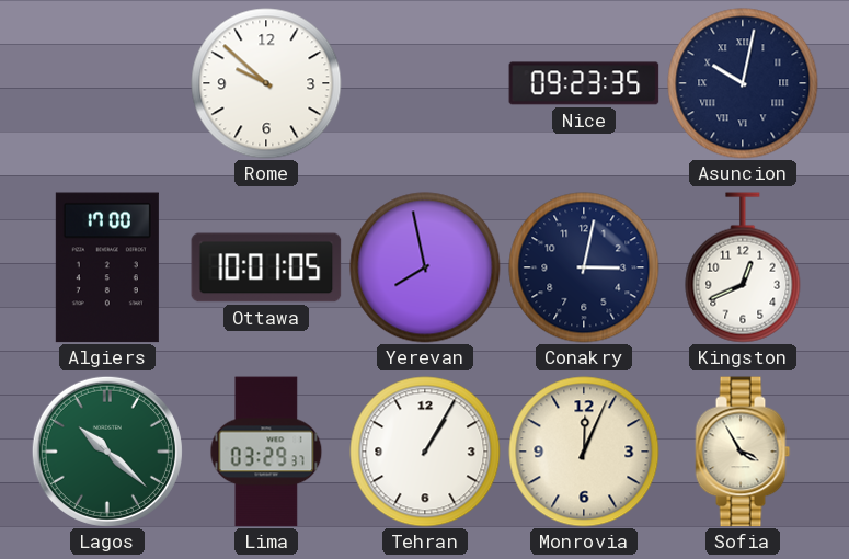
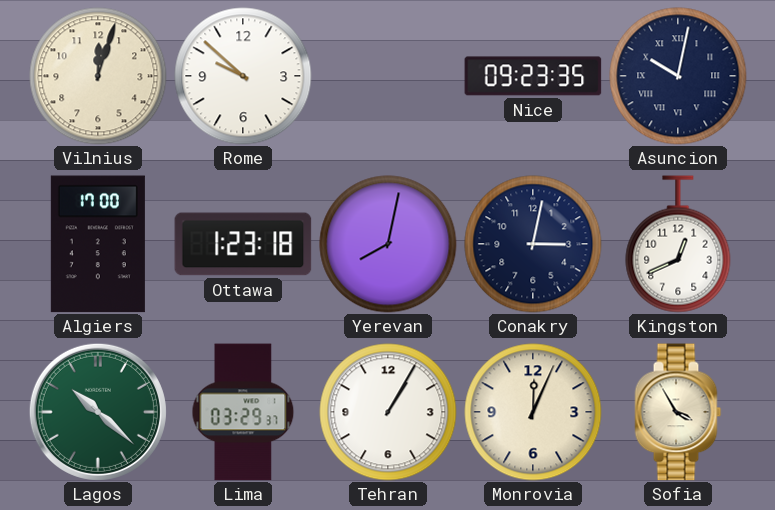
Vilnius: none -> 12:03
Ottawa: 10:01 -> 1:23
Yerevan: 7:58 -> 8:02
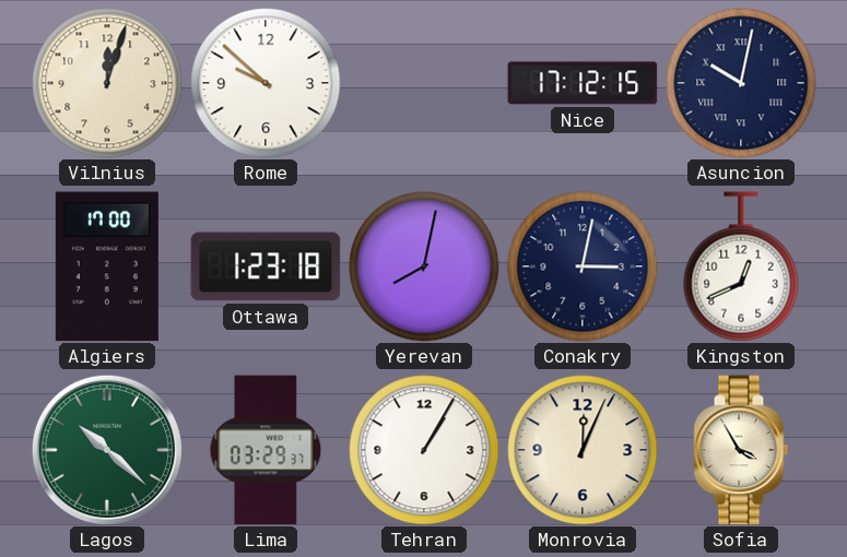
Nice: 09:23 -> 17:12
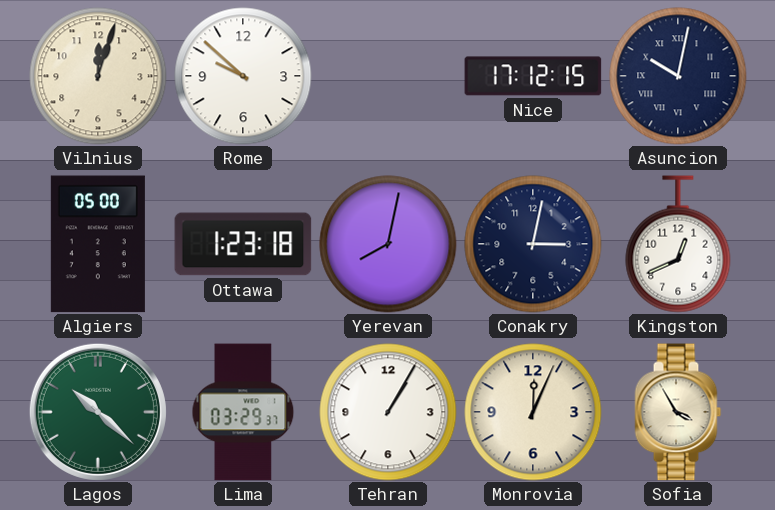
Algiers: 17:00 -> 05:00
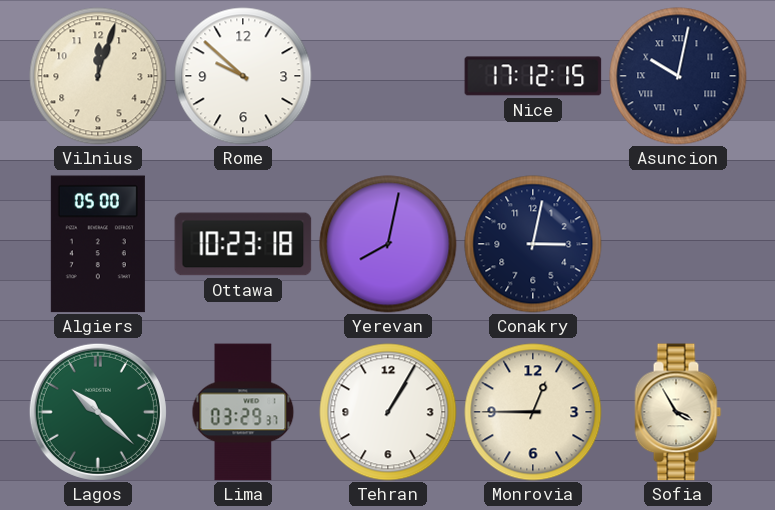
Ottawa: 1:23 -> 10:23
Kingston: 12:41 -> none
Monrovia: 12:04 -> 12:45
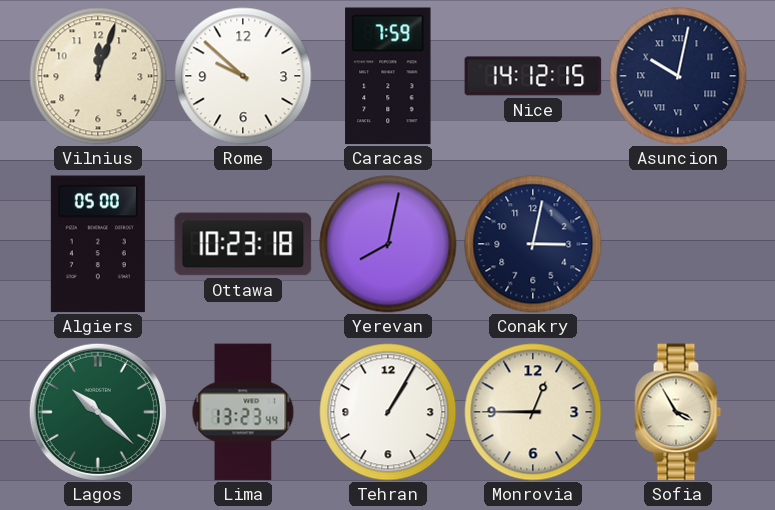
Caracas: none -> 7:59
Nice: 17:12 -> 14:12
Lima: 03:29 -> 13:23
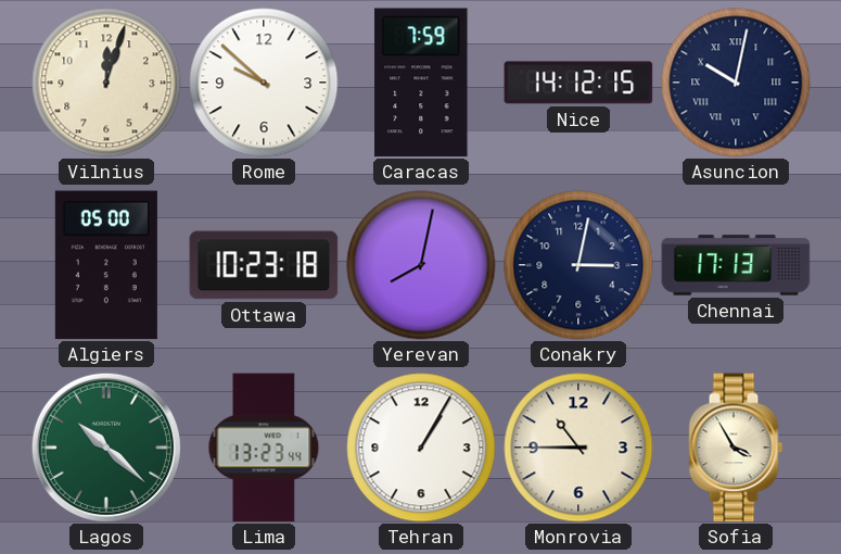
Chennai: none -> 17:13
Monrovia: 12:45 -> 10:45
